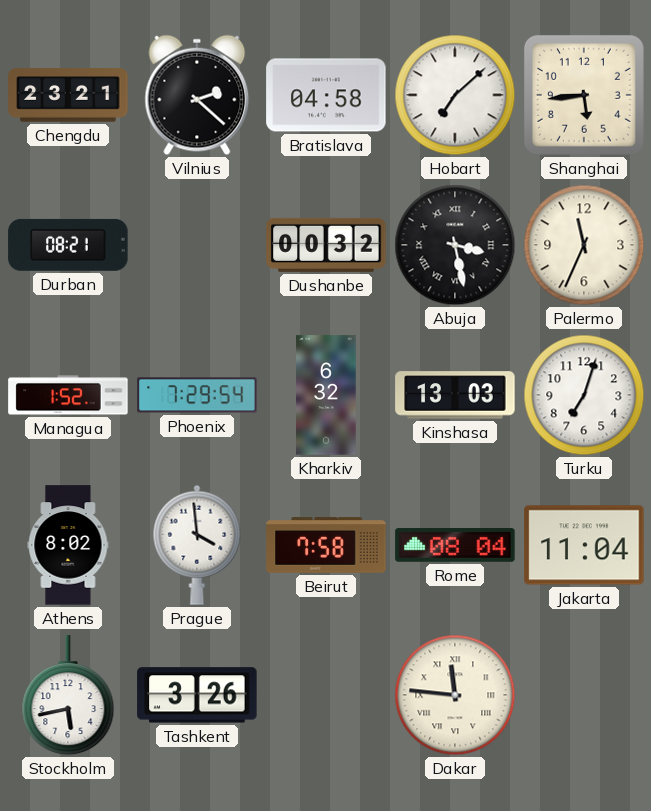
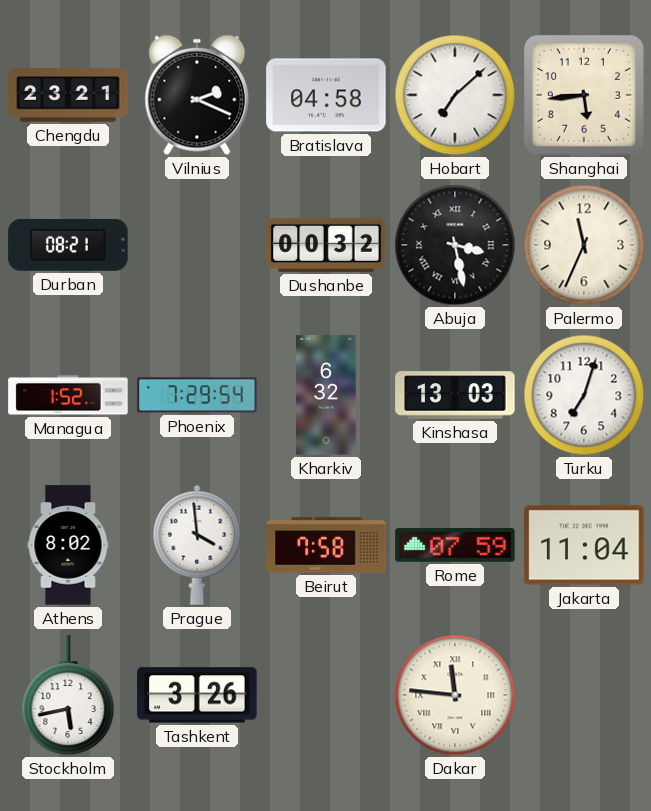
Vilnius: 2:22 -> 2:19
Rome: 08:04 -> 07:59
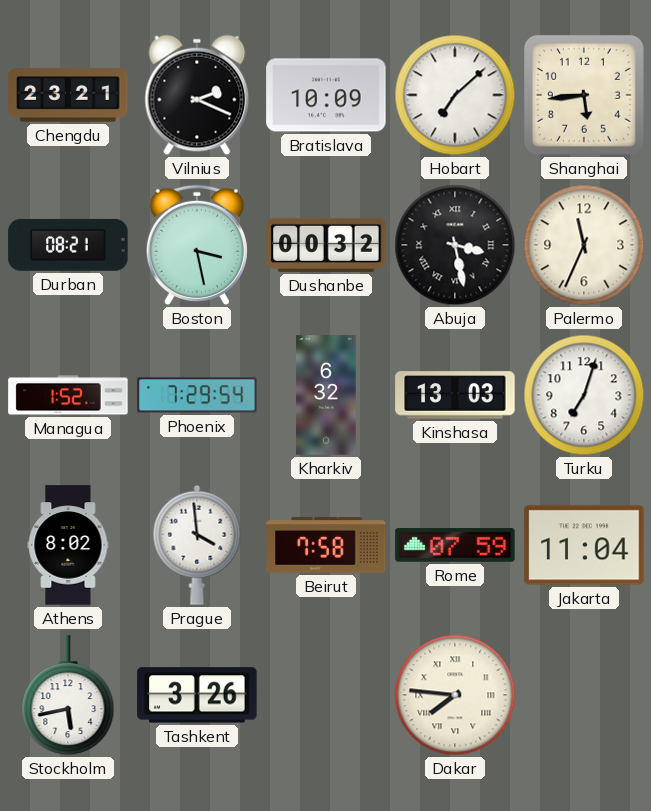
Bratislava: 04:58 -> 10:09
Boston: none -> 3:28
Dakar: 11:46 -> 7:46
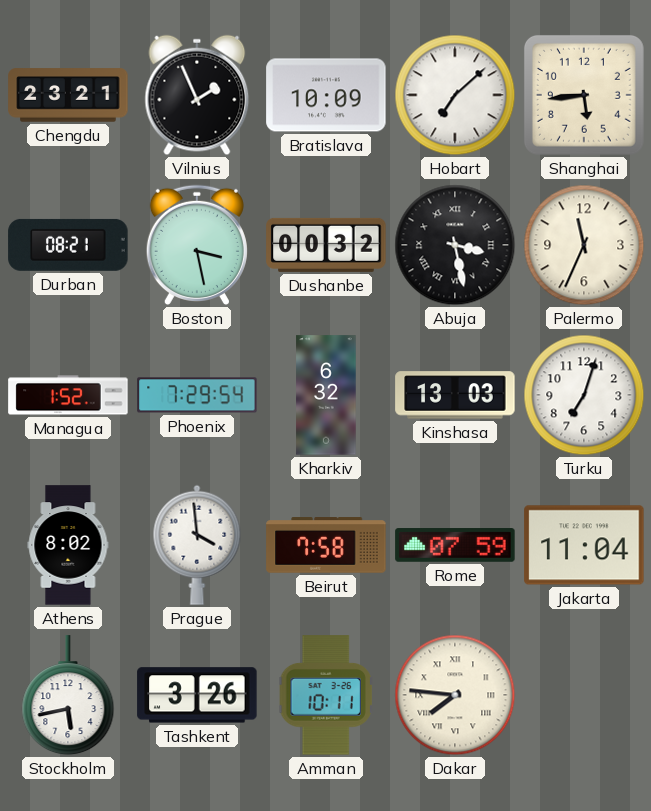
Vilnius: 2:19 -> 1:56
Amman: none -> 10:11
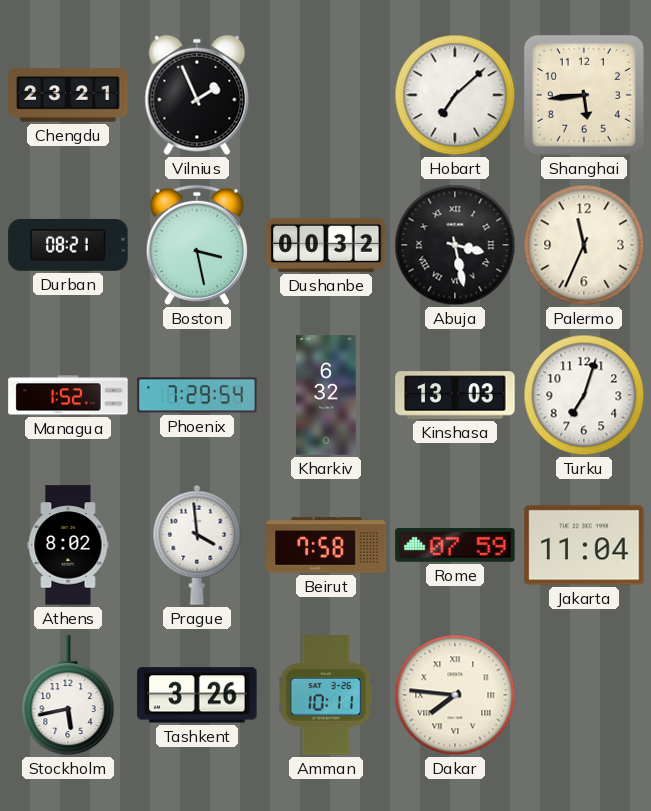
Bratislava: 10:09 -> none
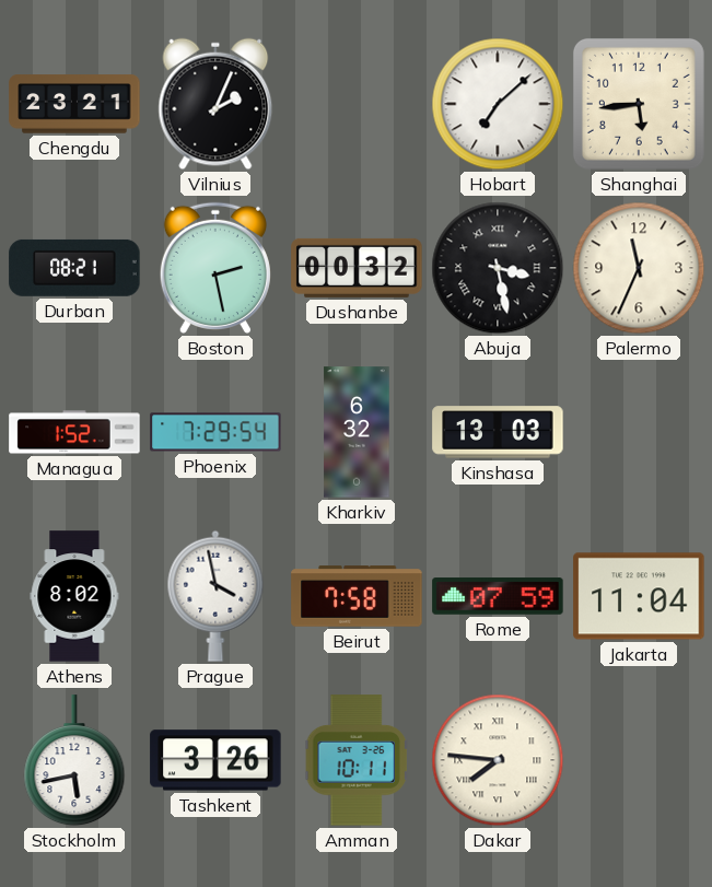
Vilnius: 1:56 -> 2:04
Boston: 3:28 -> 2:28
Turku: 7:03 -> none
Prague: 3:59 -> 3:58
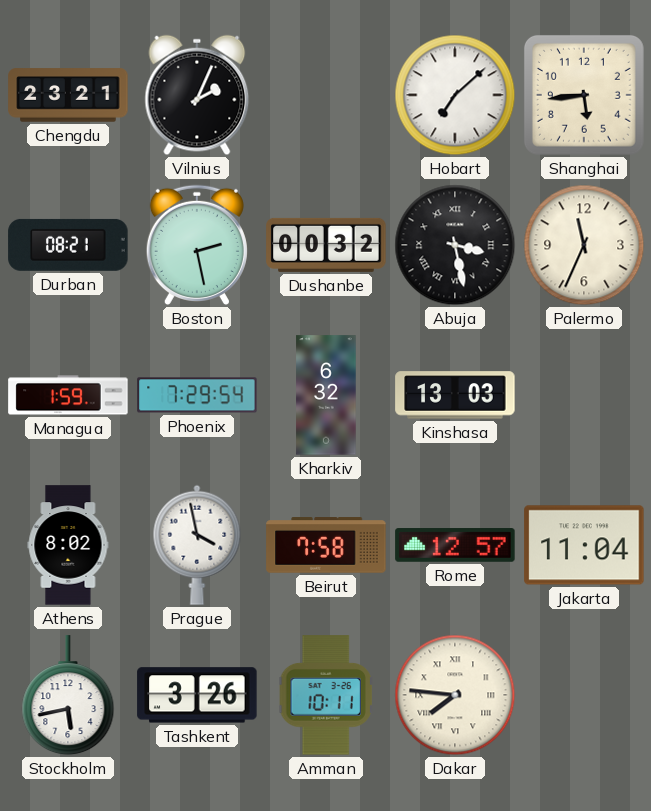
Managua: 1:52 -> 1:59
Rome: 07:59 -> 12:57
